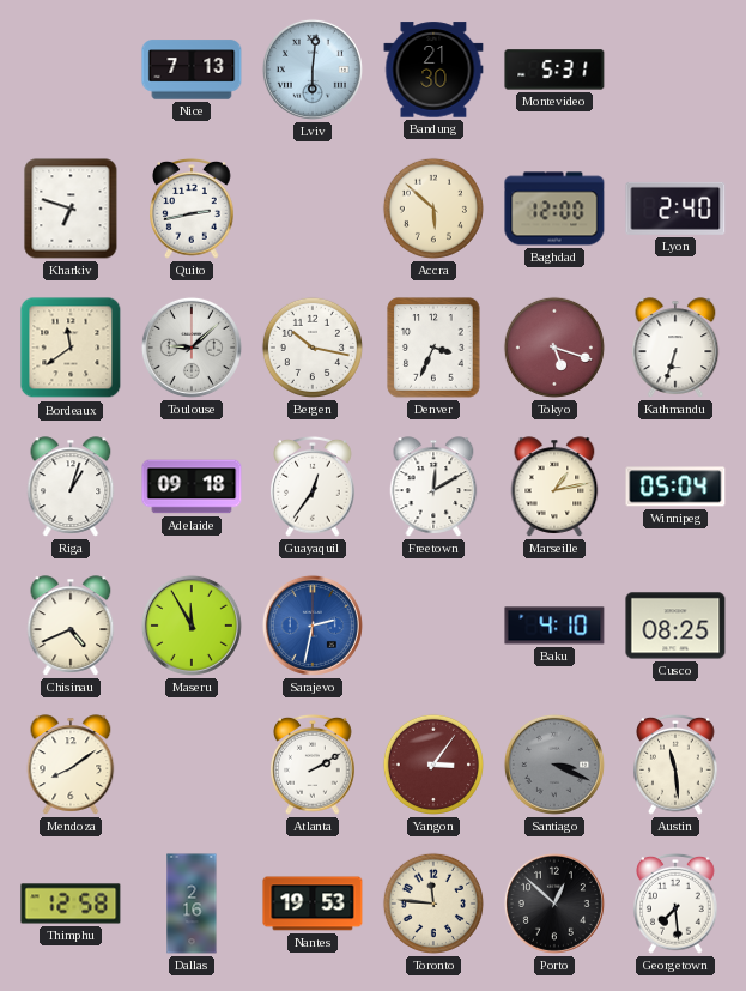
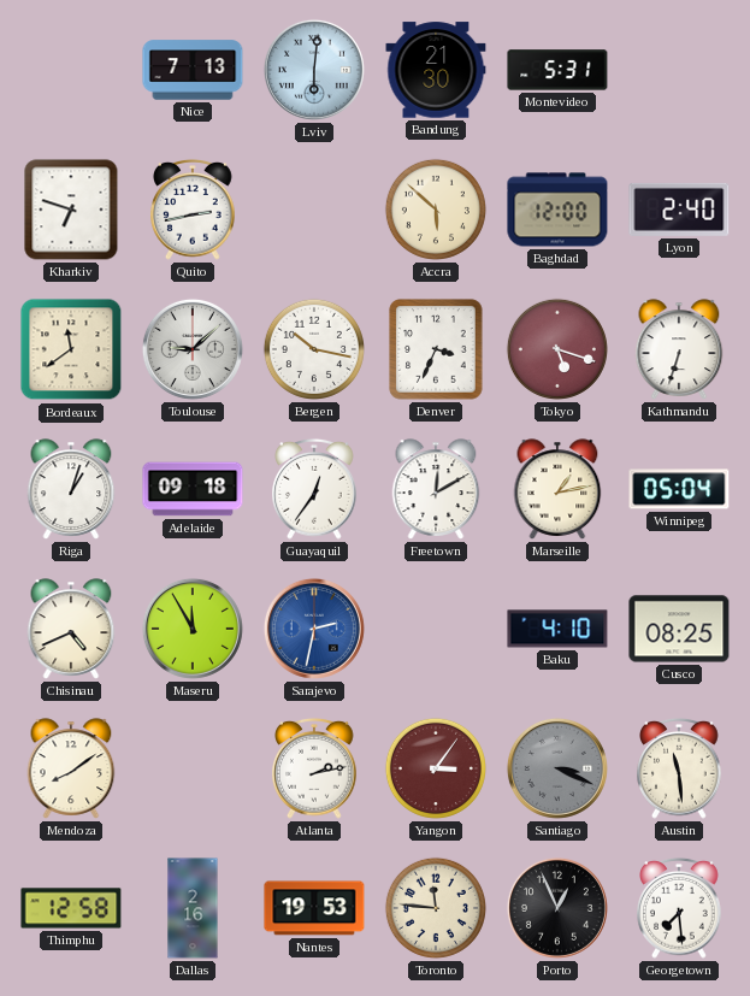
Atlanta: 2:10 -> 2:13
Porto: 12:52 -> 12:56
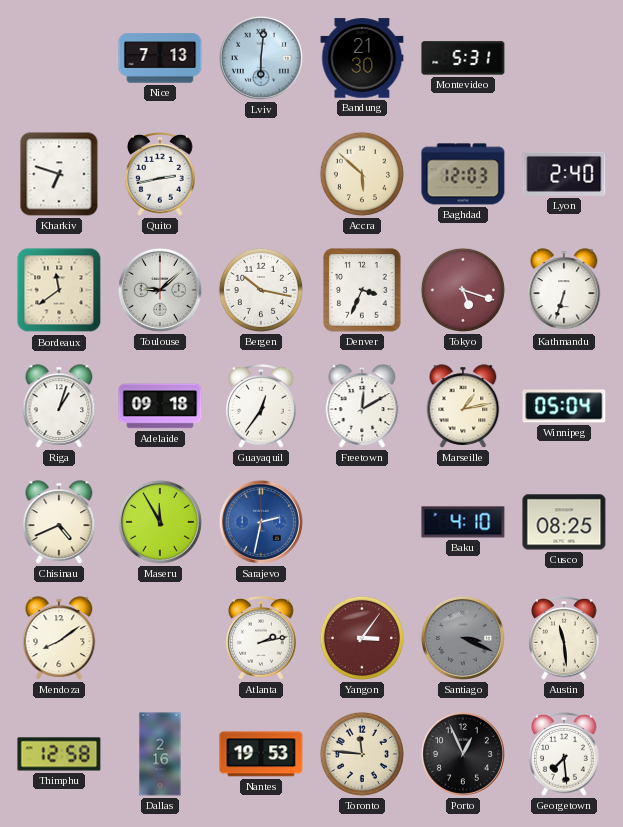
Baghdad: 12:00 -> 12:03
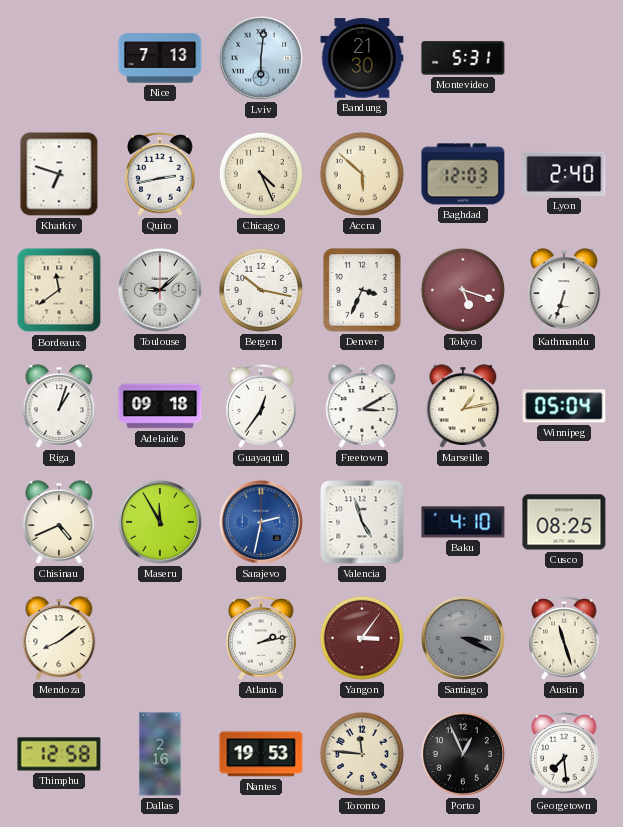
Chicago: none -> 4:26
Freetown: 12:10 -> 3:10
Valencia: none -> 4:57
Austin: 11:29 -> 11:27
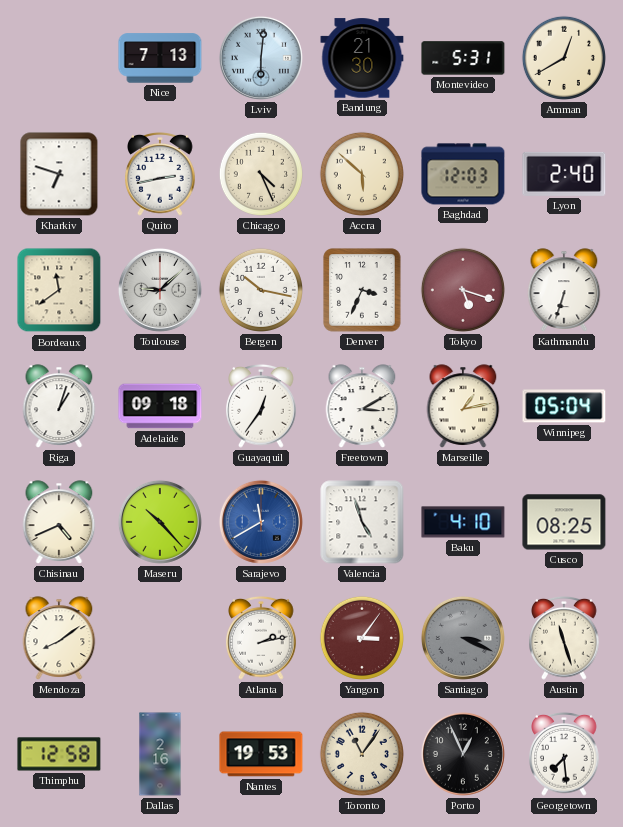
Amman: none -> 12:40
Maseru: 11:55 -> 10:23
Sarajevo: 2:32 -> 11:40
Toronto: 11:46 -> 11:06
